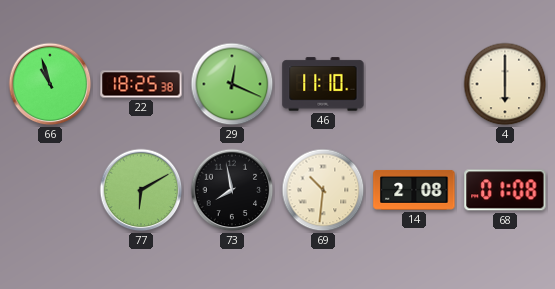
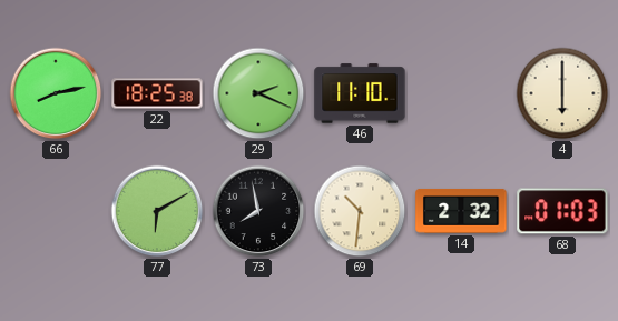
66: 10:57 -> 8:13
29: 12:19 -> 2:19
14: 2:08 -> 2:32
68: 01:08 -> 01:03
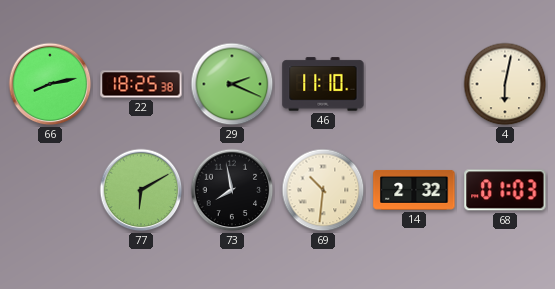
4: 6:00 -> 6:02
